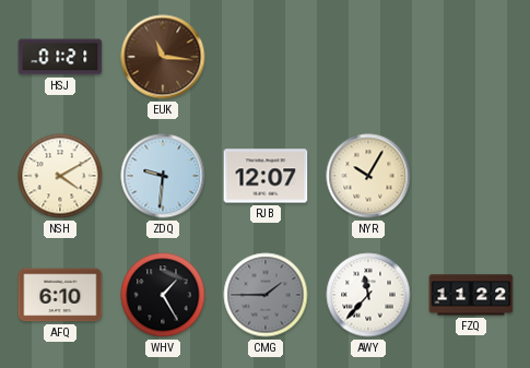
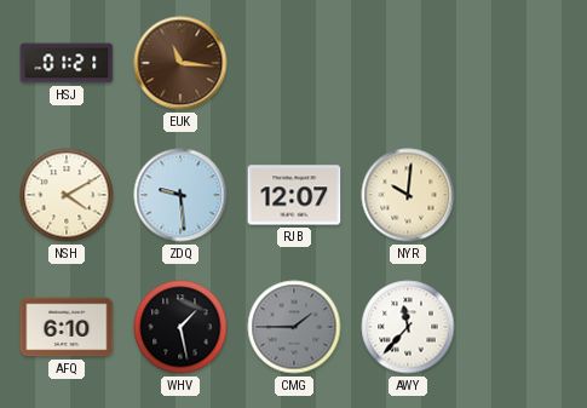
ZDQ: 9:31 -> 9:29
NYR: 10:05 -> 10:01
WHV: 1:25 -> 1:28
FZQ: 11:22 -> none
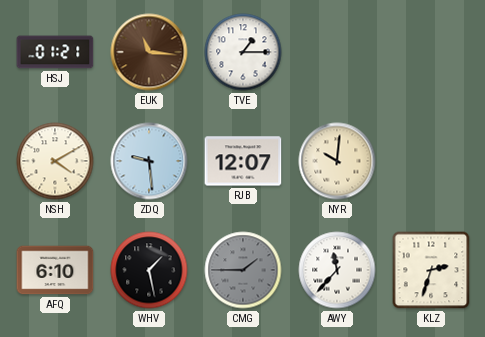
TVE: none -> 1:15
KLZ: none -> 2:33
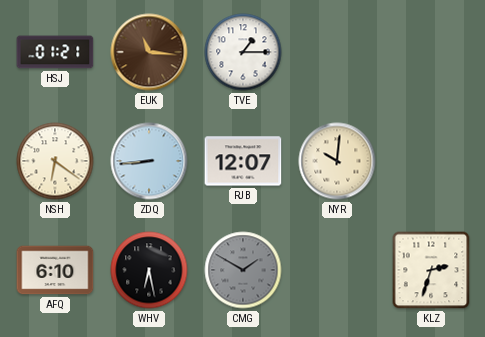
NSH: 4:10 -> 6:21
ZDQ: 9:29 -> 8:44
WHV: 1:28 -> 6:28
CMG: 1:45 -> 1:50
AWY: 11:37 -> none
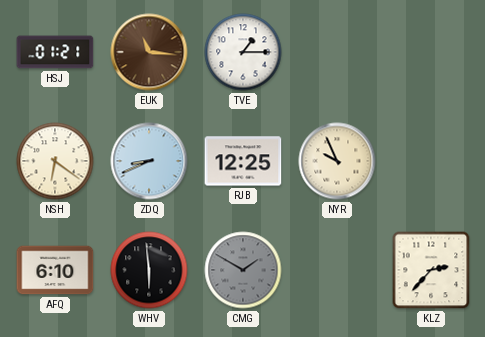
ZDQ: 8:44 -> 8:41
RJB: 12:07 -> 12:25
NYR: 10:01 -> 9:56
WHV: 6:28 -> 5:59
KLZ: 2:33 -> 2:37
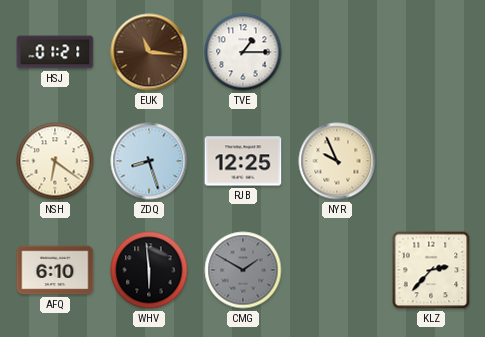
ZDQ: 8:41 -> 8:27
